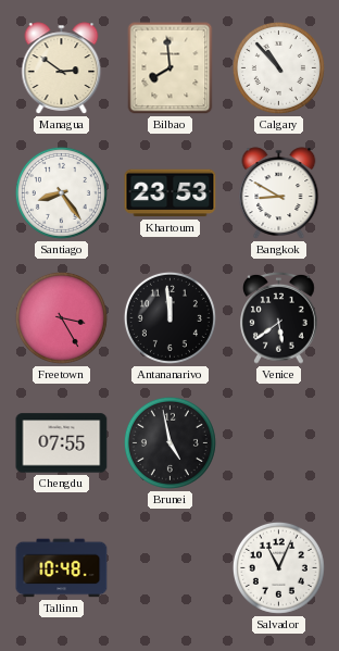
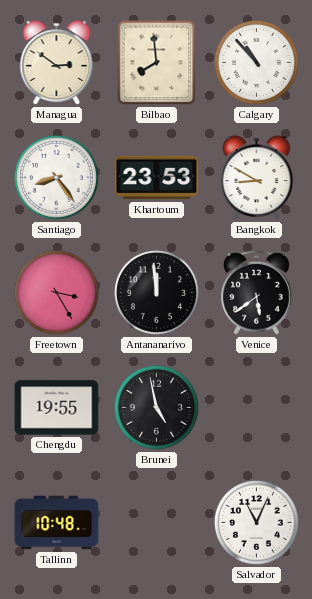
Chengdu: 07:55 -> 19:55
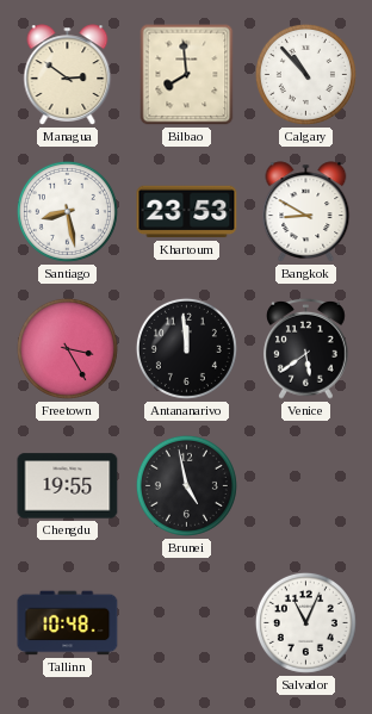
Santiago: 8:24 -> 8:28
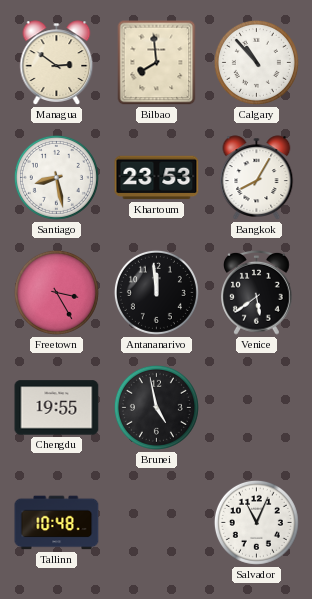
Bangkok: 8:50 -> 8:05
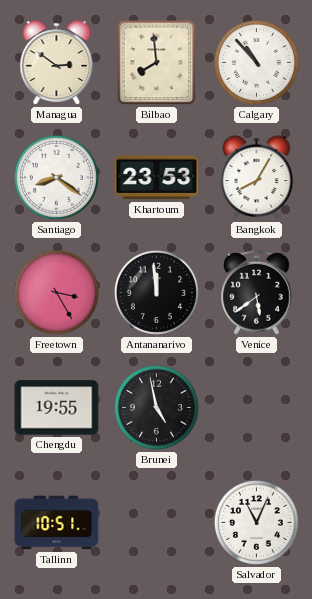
Santiago: 8:28 -> 8:21
Tallinn: 10:48 -> 10:51
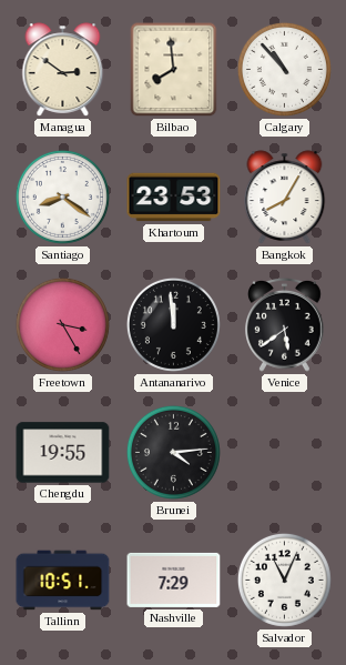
Brunei: 4:58 -> 4:14
Nashville: none -> 7:29
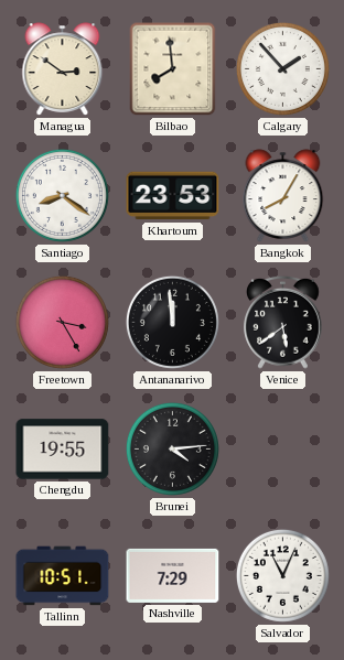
Calgary: 10:53 -> 1:53
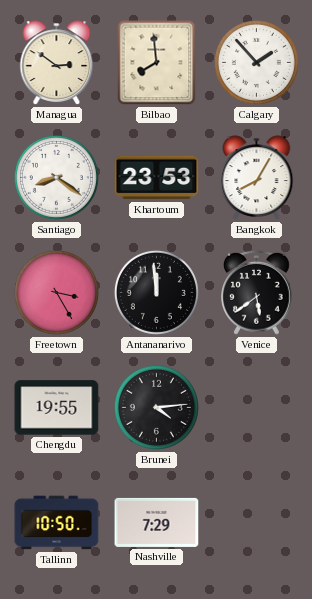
Tallinn: 10:51 -> 10:50
Salvador: 11:04 -> none
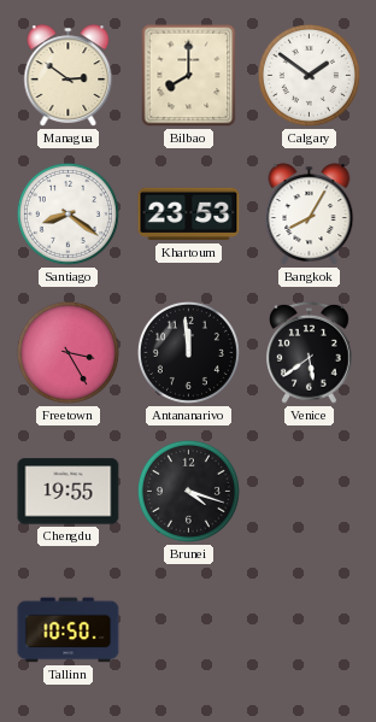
Bilbao: 7:59 -> 8:00
Calgary: 1:53 -> 1:51
Brunei: 4:14 -> 4:18
Nashville: 7:29 -> none
